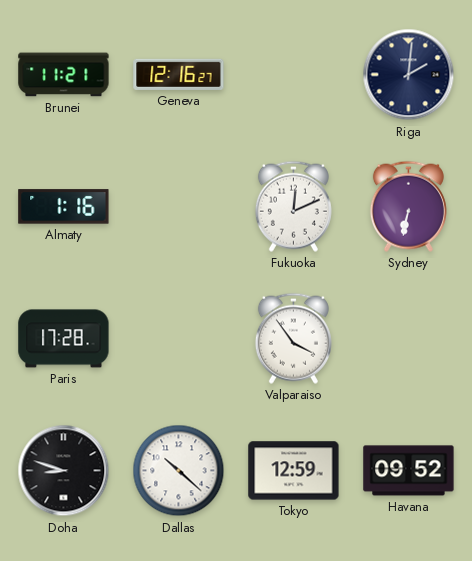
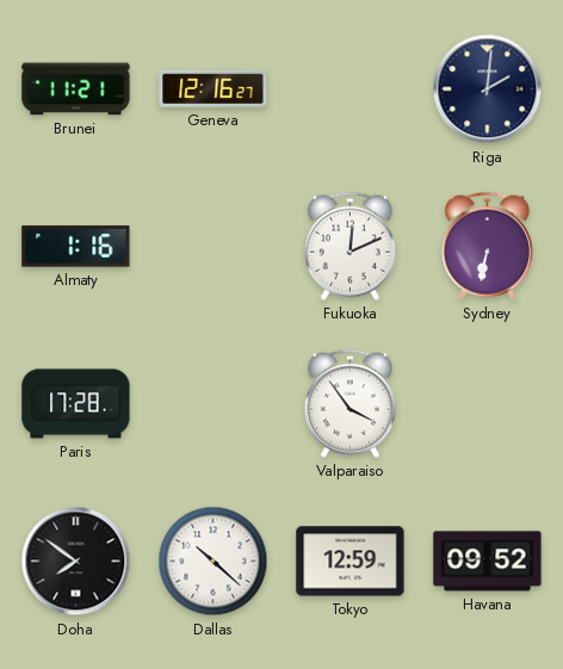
Doha: 8:48 -> 7:51
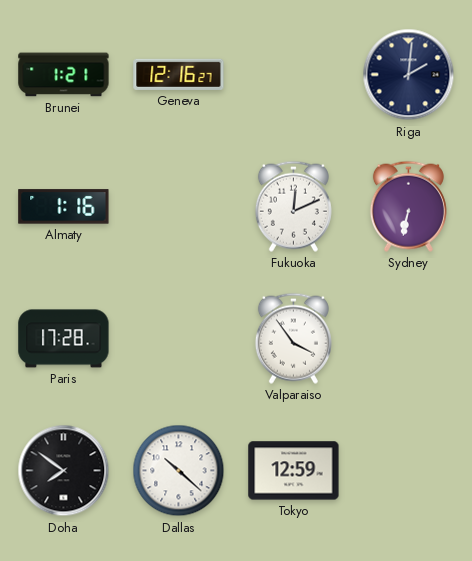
Brunei: 11:21 -> 1:21
Havana: 09:52 -> none
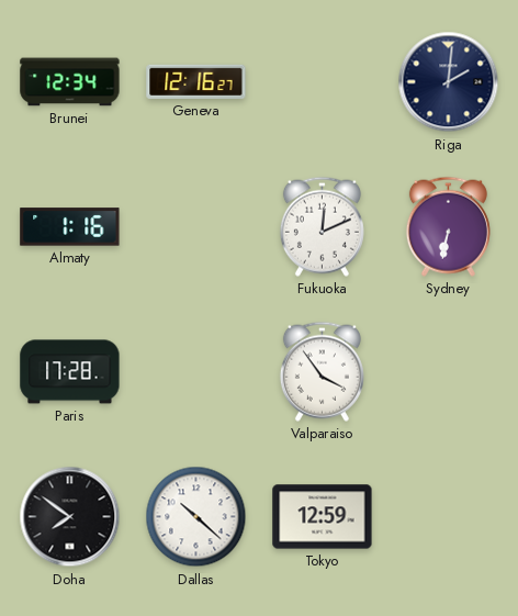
Brunei: 1:21 -> 12:34
